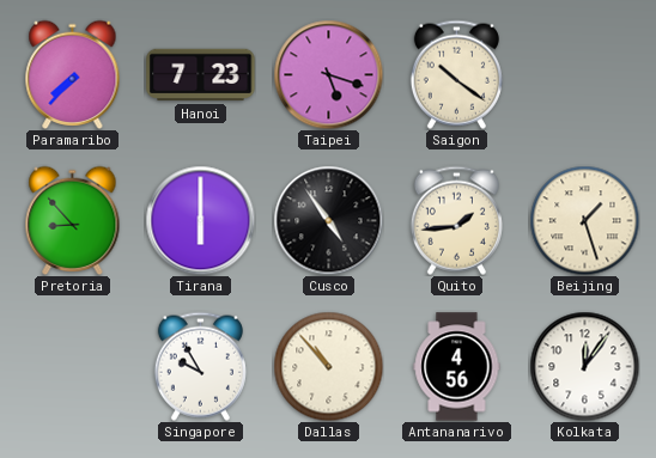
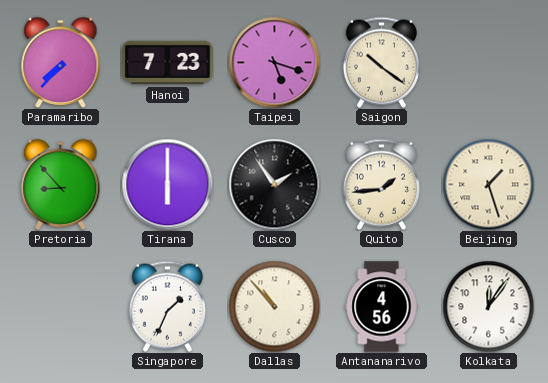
Cusco: 4:54 -> 1:54
Singapore: 9:55 -> 1:34
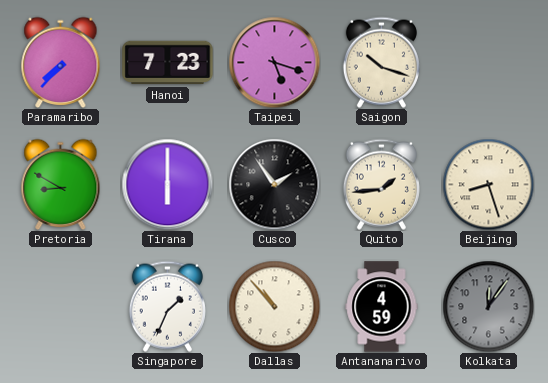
Saigon: 10:21 -> 10:18
Pretoria: 8:53 -> 8:50
Beijing: 1:27 -> 8:27
Antananarivo: 4:56 -> 4:59
Kolkata dial: white -> grey
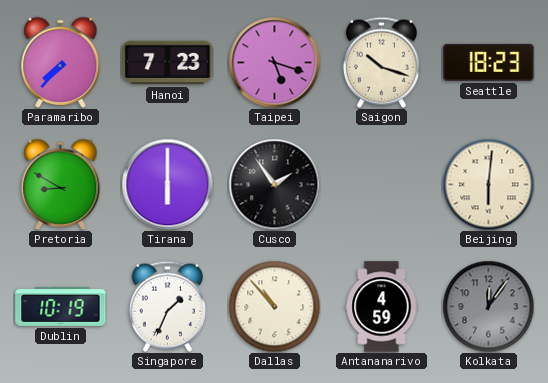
Seattle: none -> 18:23
Quito: 1:44 -> none
Beijing: 8:27 -> 6:01
Dublin: none -> 10:19
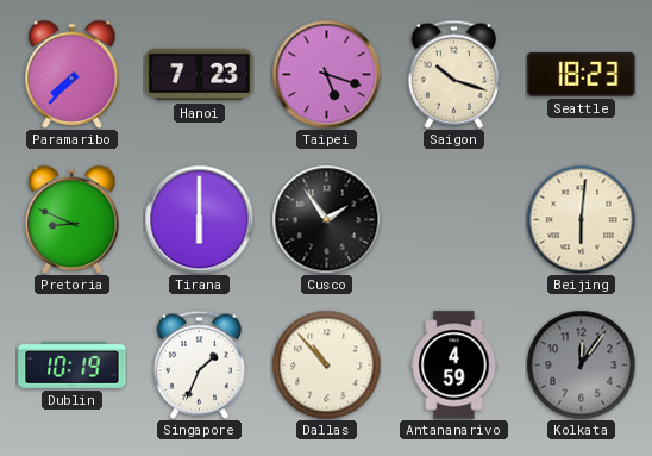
Pretoria: 8:50 -> 8:49
